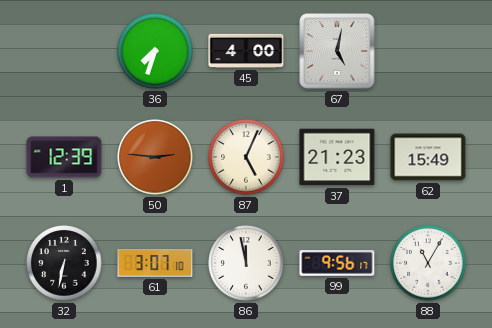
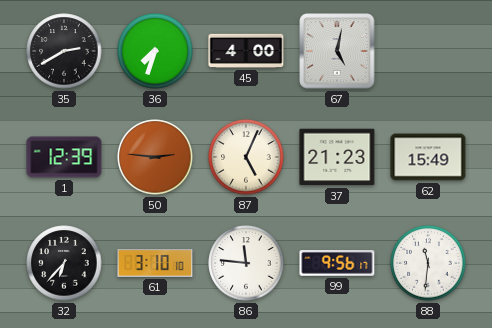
35: none -> 2:40
32: 6:32 -> 6:37
61: 3:07 -> 3:10
86: 11:58 -> 11:46
88: 11:05 -> 11:31
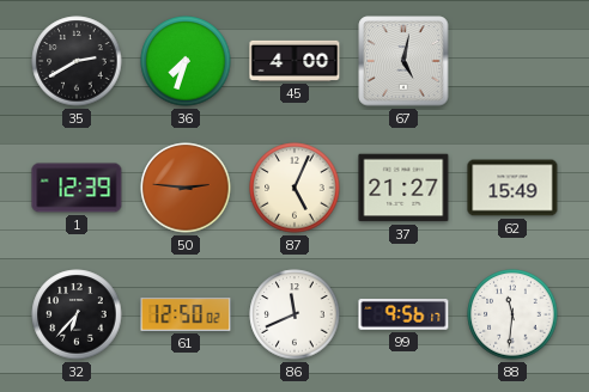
37: 21:23 -> 21:27
61: 3:10 -> 12:50
86: 11:46 -> 11:41
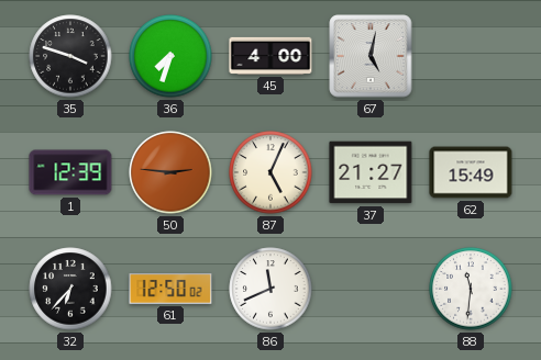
35: 2:40 -> 3:48
99: 9:56 -> none
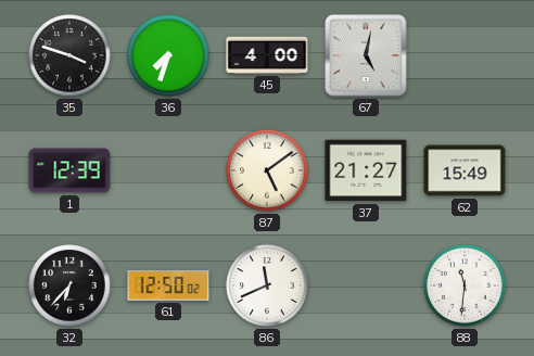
50: 2:46 -> none
87: 5:04 -> 5:09
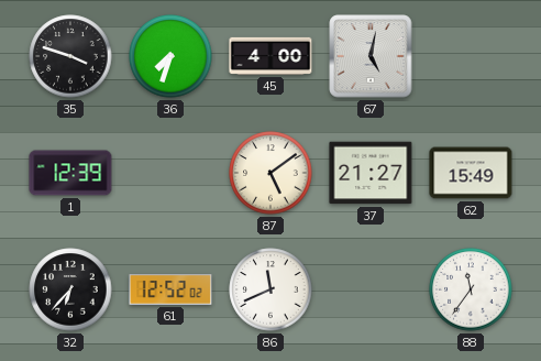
61: 12:50 -> 12:52
88: 11:31 -> 11:36
